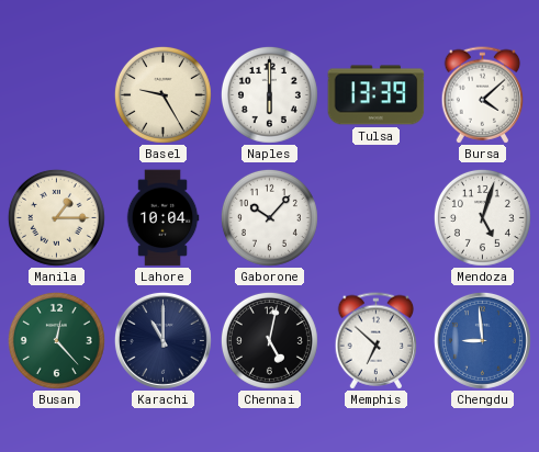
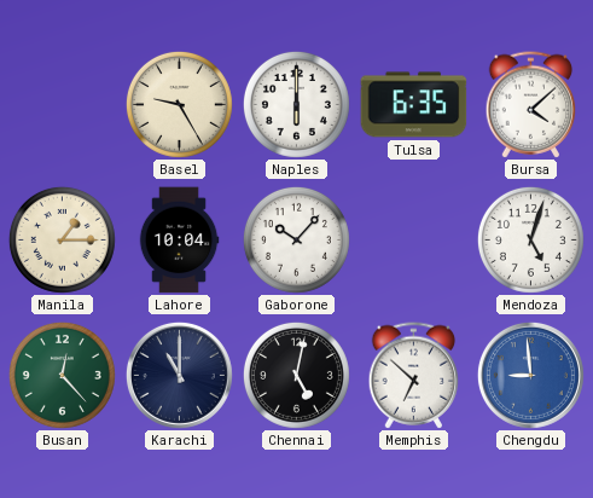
Tulsa: 13:39 -> 6:35
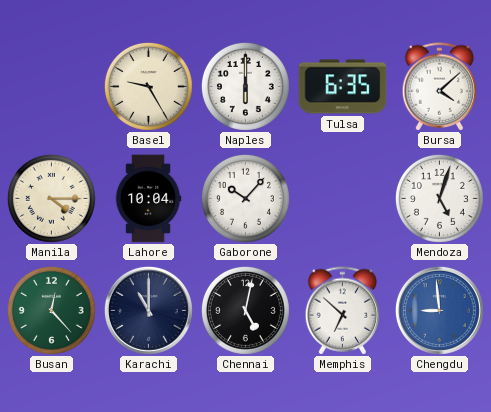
Manila: 1:15 -> 4:15
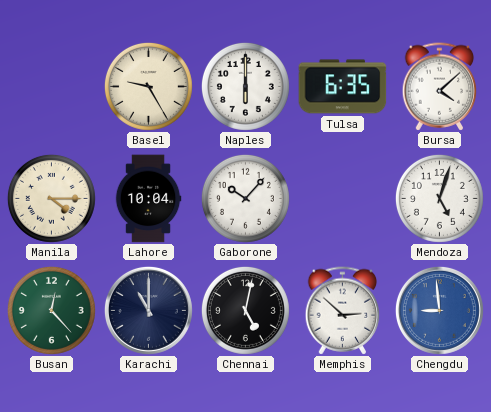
Memphis: 6:52 -> 2:52
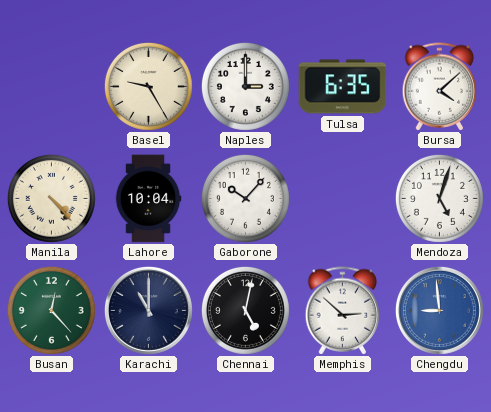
Naples: 6:00 -> 3:00
Manila: 4:15 -> 4:23
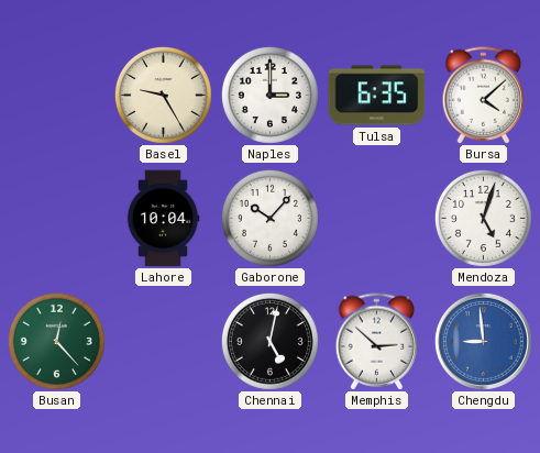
Manila: 4:23 -> none
Karachi: 11:00 -> none
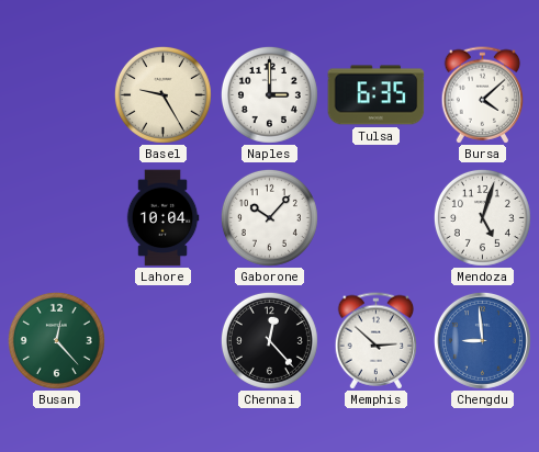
Chennai: 5:02 -> 12:23
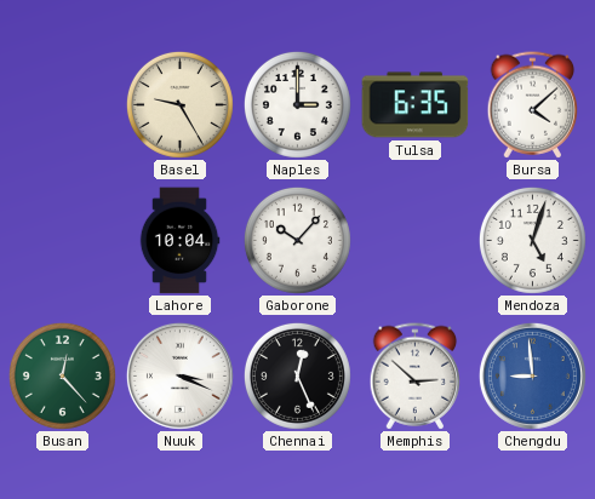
Nuuk: none -> 3:19
Chennai: 12:23 -> 12:26
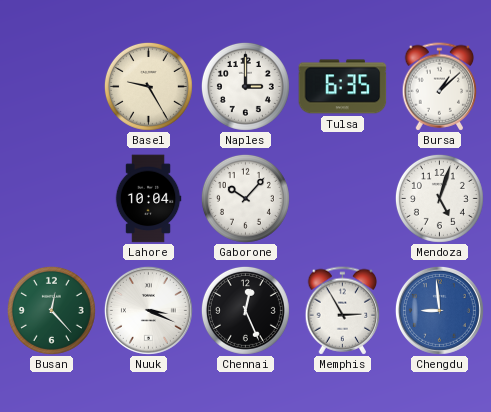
Bursa: 4:08 -> 1:08
Memphis: 2:52 -> 2:55
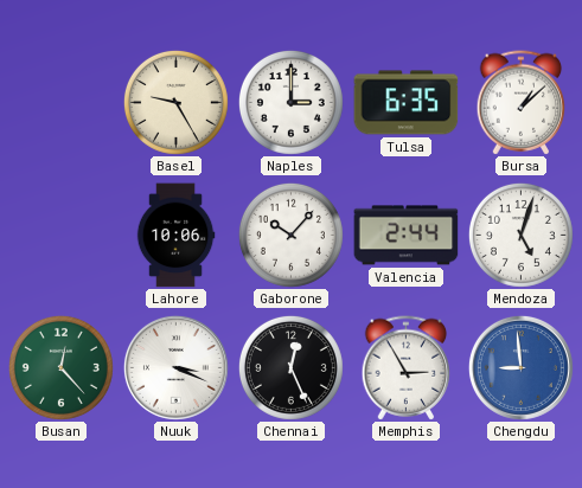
Lahore: 10:04 -> 10:06
Valencia: none -> 2:44
